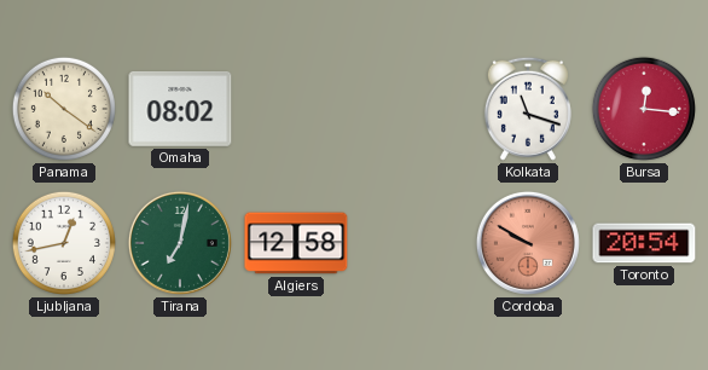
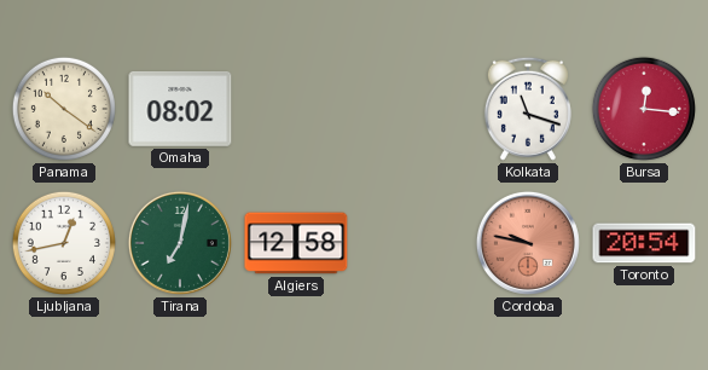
Cordoba: 9:50 -> 9:47
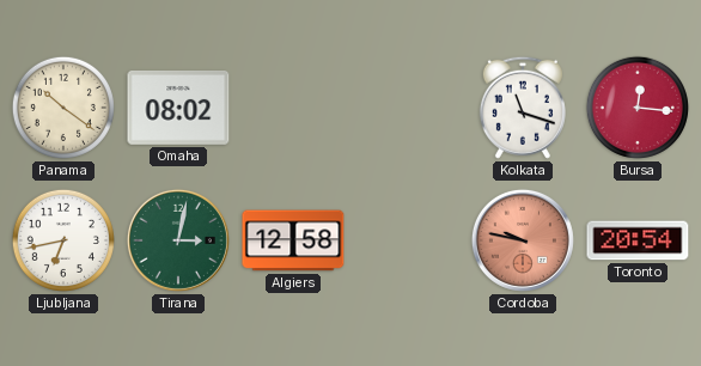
Ljubljana: 12:43 -> 6:43
Tirana: 7:02 -> 3:02
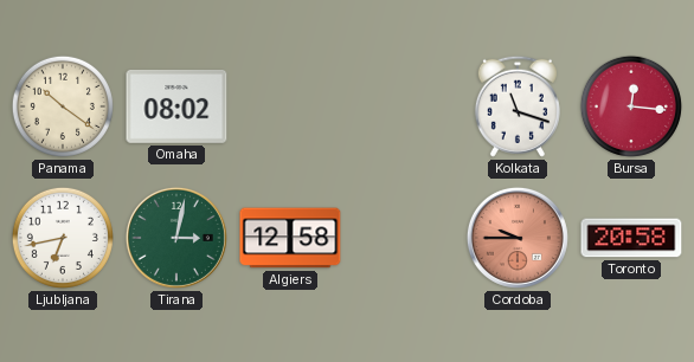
Cordoba: 9:47 -> 9:45
Toronto: 20:54 -> 20:58
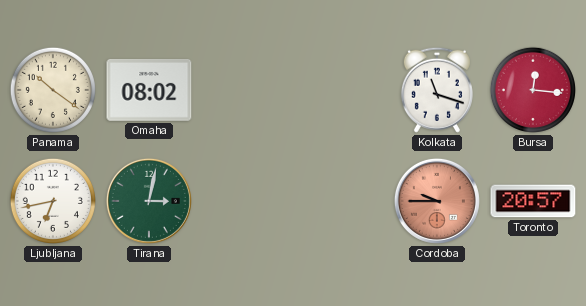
Algiers: 12:58 -> none
Toronto: 20:58 -> 20:57
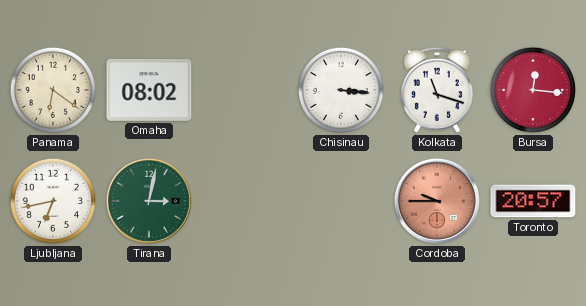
Panama: 10:21 -> 6:21
Chisinau: none -> 3:16
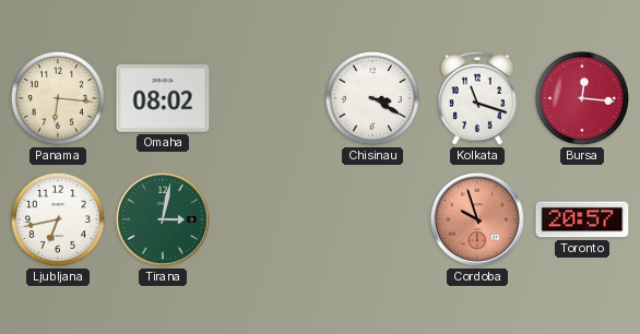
Panama: 6:21 -> 6:16
Chisinau: 3:16 -> 3:20
Cordoba: 9:45 -> 9:57
